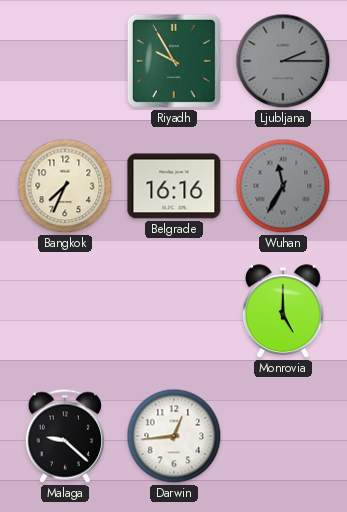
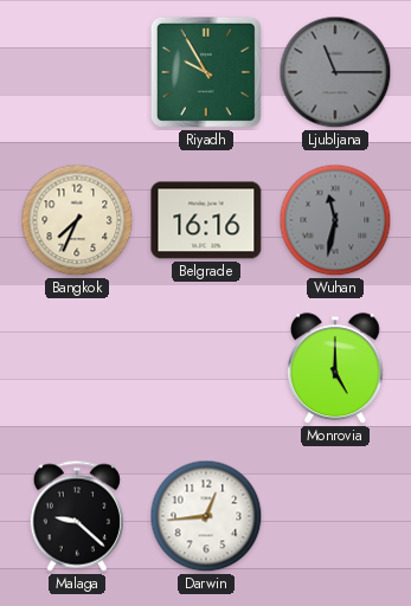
Ljubljana: 2:15 -> 11:15
Wuhan: 11:35 -> 11:32
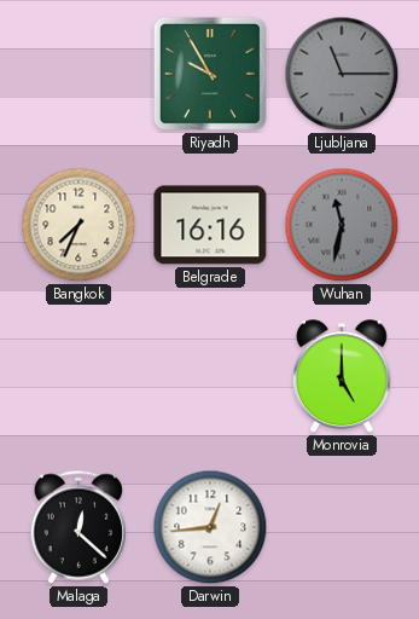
Malaga: 9:22 -> 12:22
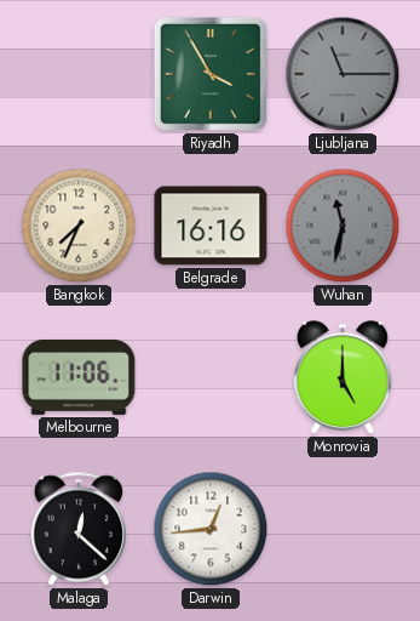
Riyadh: 9:55 -> 3:55
Melbourne: none -> 11:06
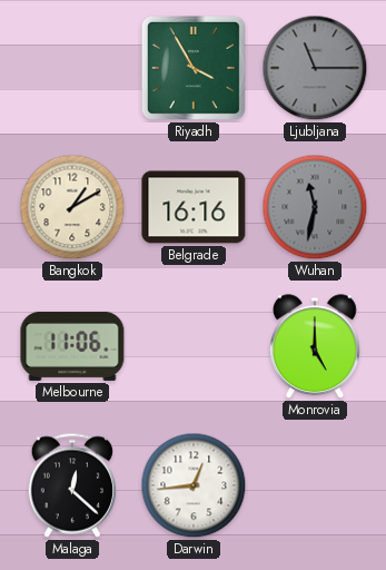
Bangkok: 7:34 -> 1:10
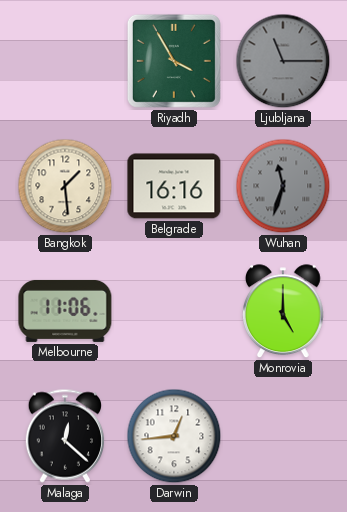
Bangkok: 1:10 -> 1:29
Wuhan: 11:32 -> 11:33
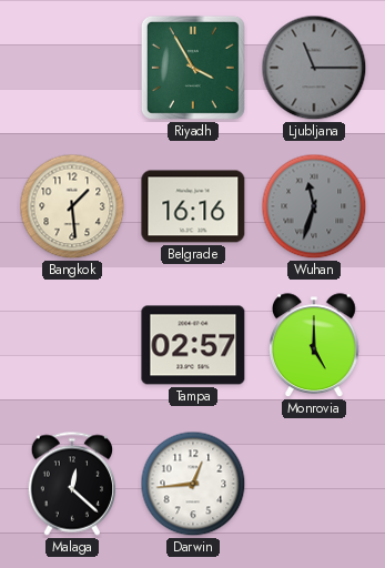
Melbourne: 11:06 -> none
Tampa: none -> 02:57
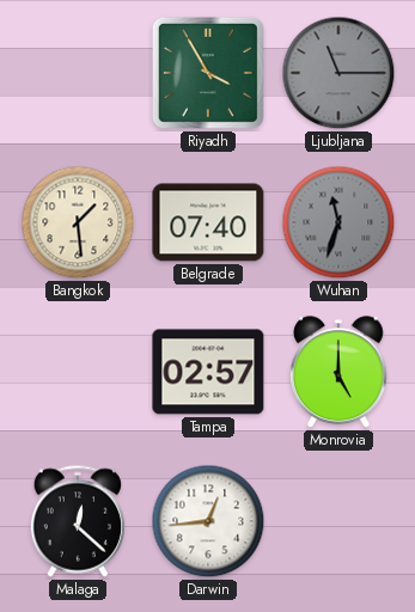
Belgrade: 16:16 -> 07:40
